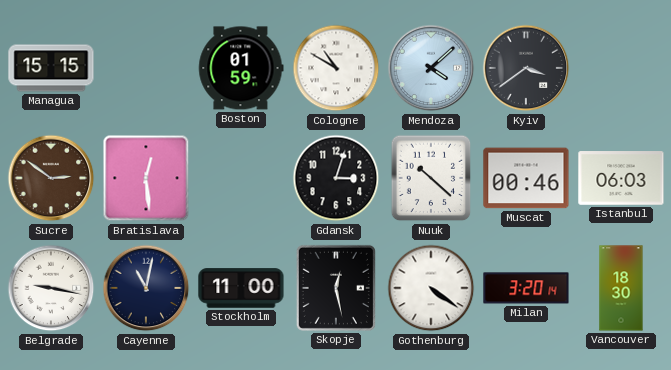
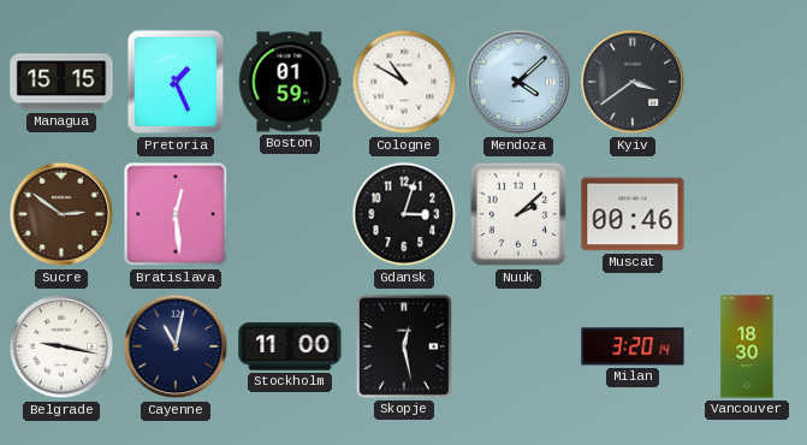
Pretoria: none -> 1:26
Nuuk: 10:22 -> 2:08
Istanbul: 06:03 -> none
Gothenburg: 4:21 -> none
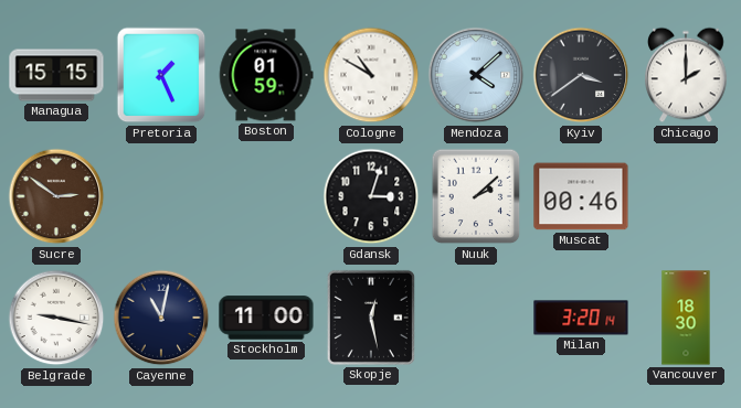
Chicago: none -> 2:00
Bratislava: 12:29 -> none
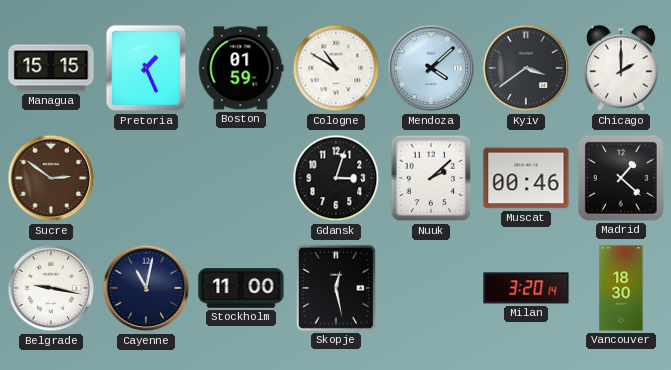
Madrid: none -> 1:22
